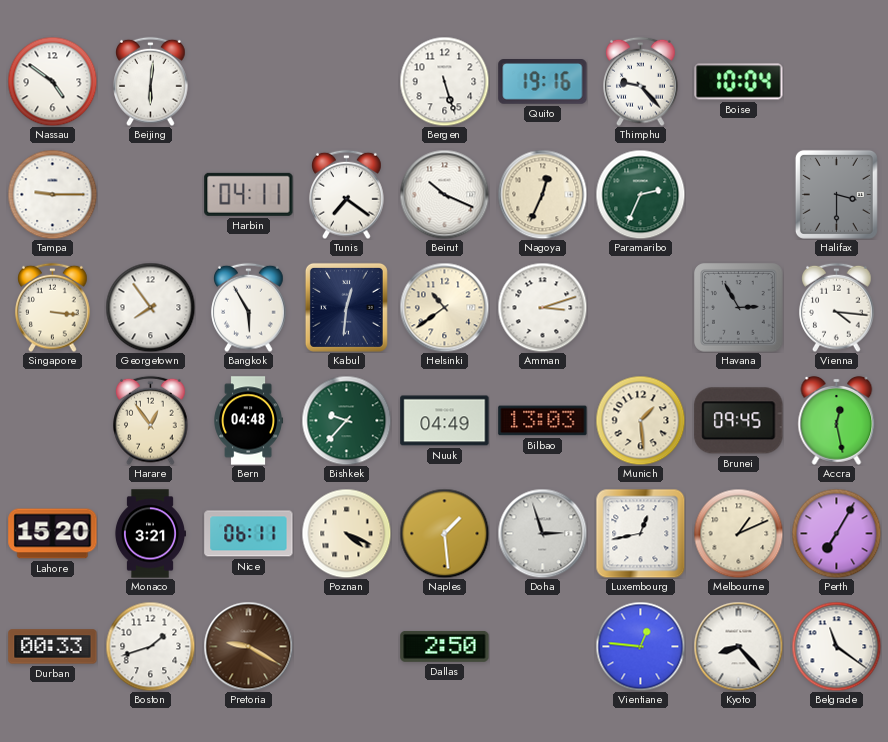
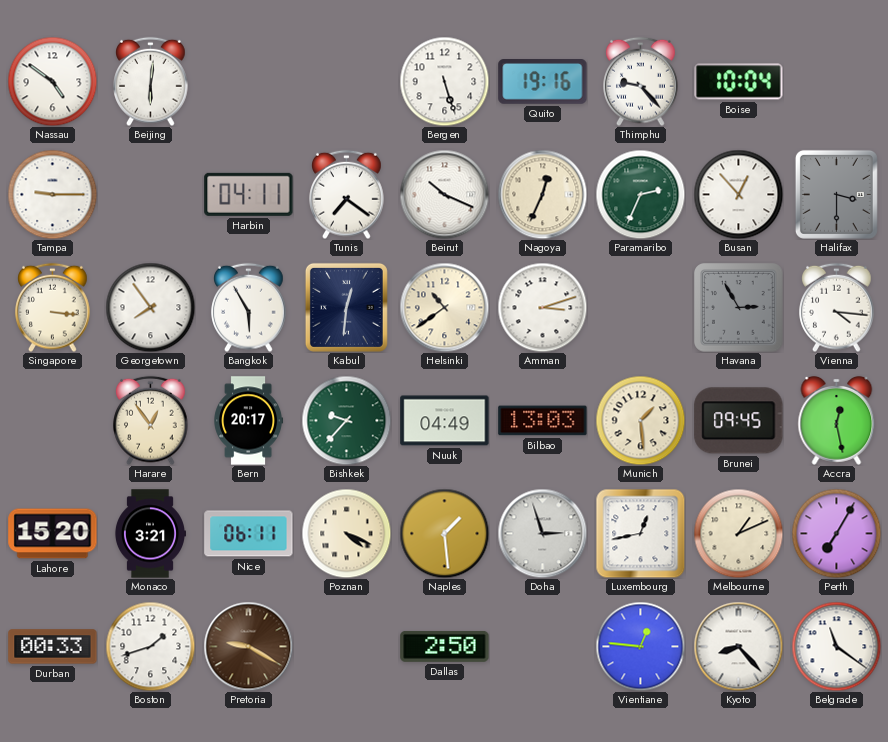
Busan: none -> 12:53
Bern: 04:48 -> 20:17
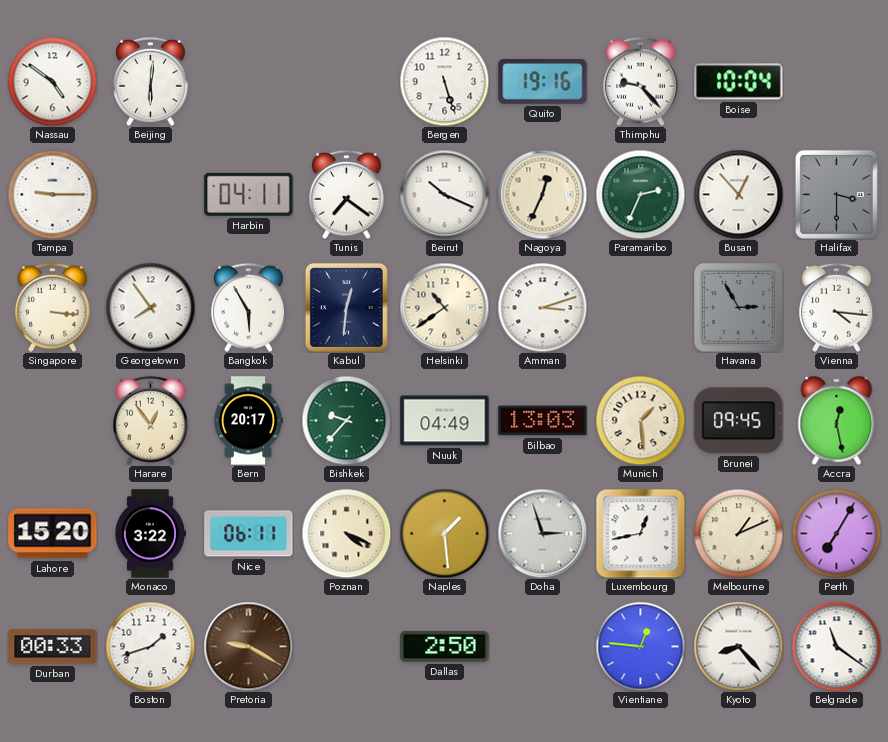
Monaco: 3:21 -> 3:22
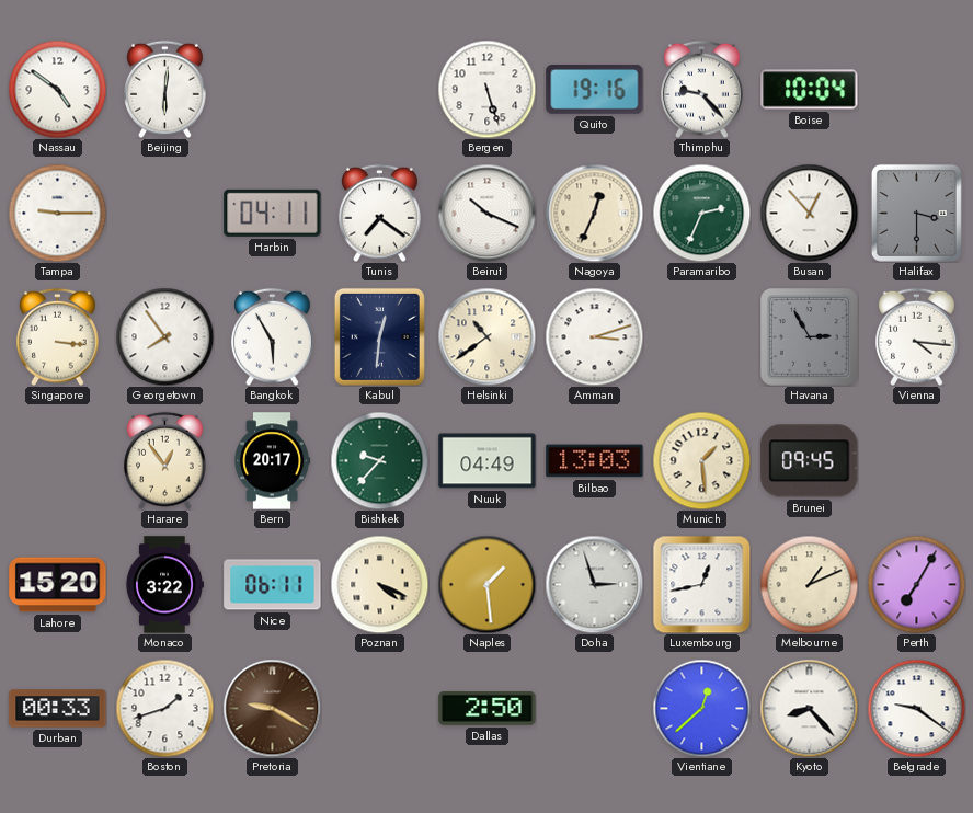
Accra: 12:28 -> none
Vientiane: 12:46 -> 12:38
Belgrade: 11:21 -> 9:21
